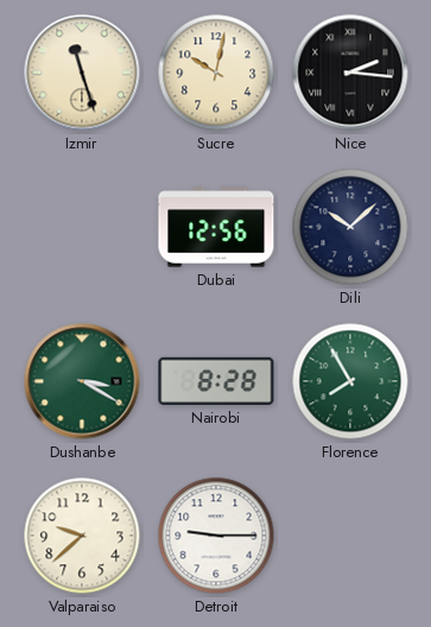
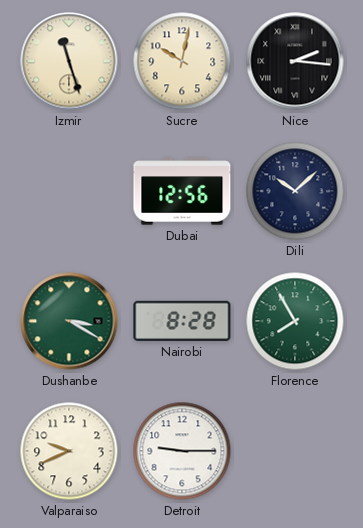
Valparaiso: 9:38 -> 9:41
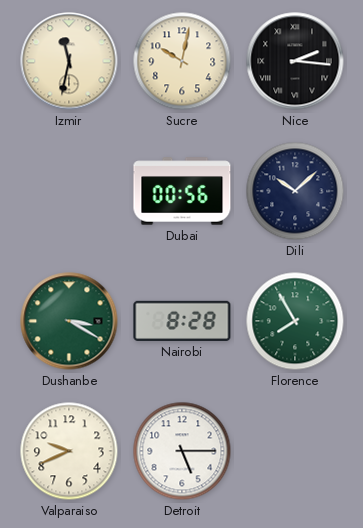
Izmir: 11:27 -> 11:32
Dubai: 12:56 -> 00:56
Detroit: 9:15 -> 5:15
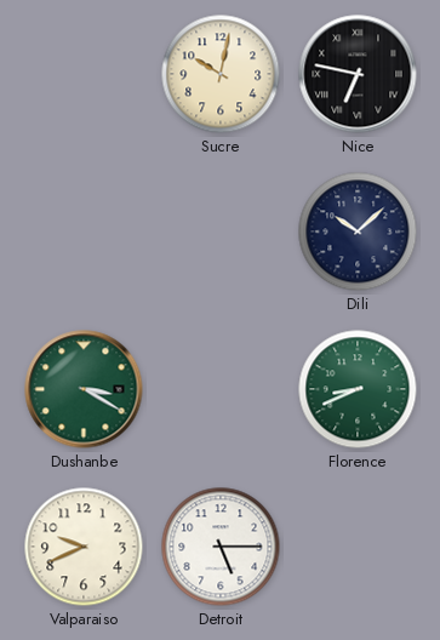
Izmir: 11:32 -> none
Nice: 2:16 -> 6:47
Dubai: 00:56 -> none
Nairobi: 8:28 -> none
Florence: 7:55 -> 8:41
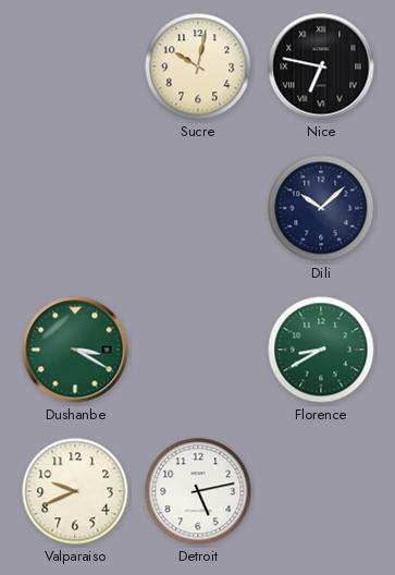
Florence: 8:41 -> 8:40
Detroit: 5:15 -> 5:13
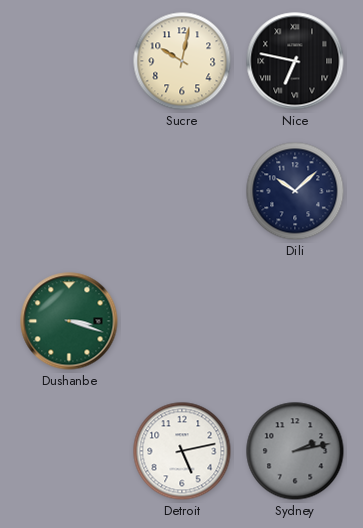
Dushanbe: 3:20 -> 3:18
Florence: 8:40 -> none
Valparaiso: 9:41 -> none
Sydney: none -> 2:13
